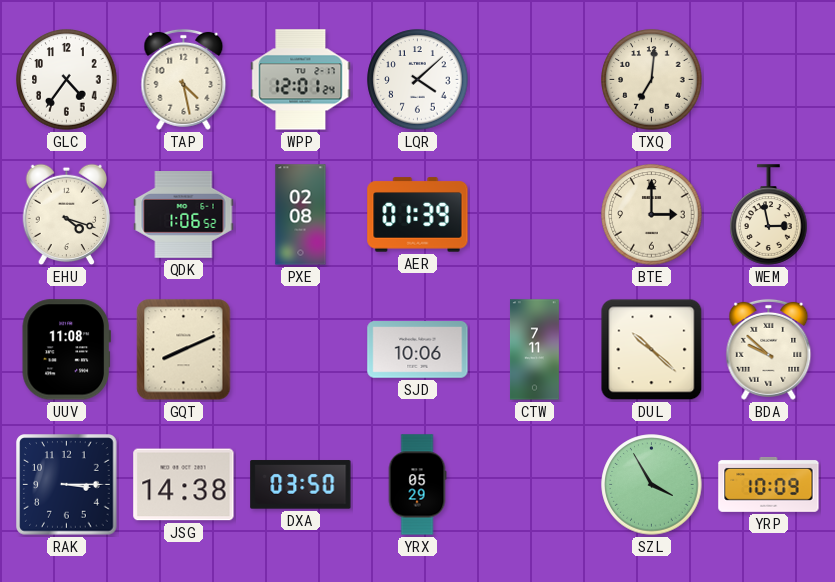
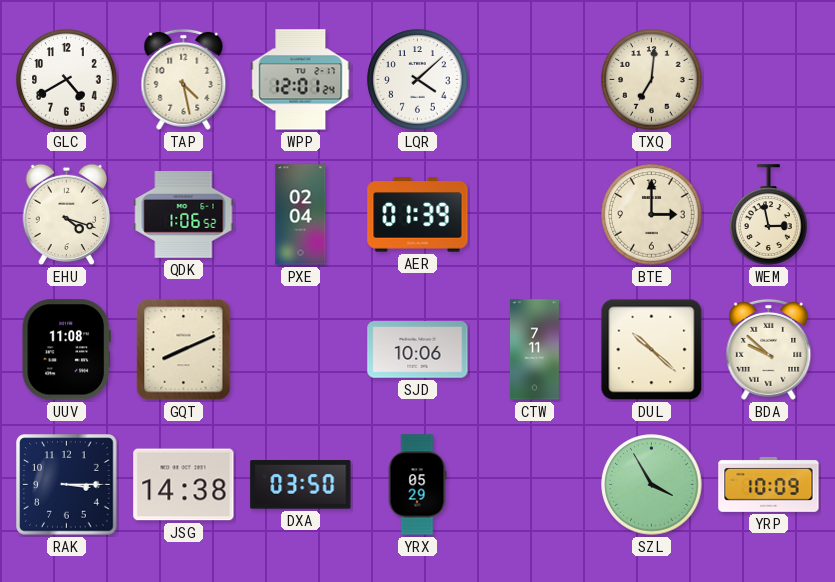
GLC: 4:36 -> 4:40
PXE: 02:08 -> 02:04
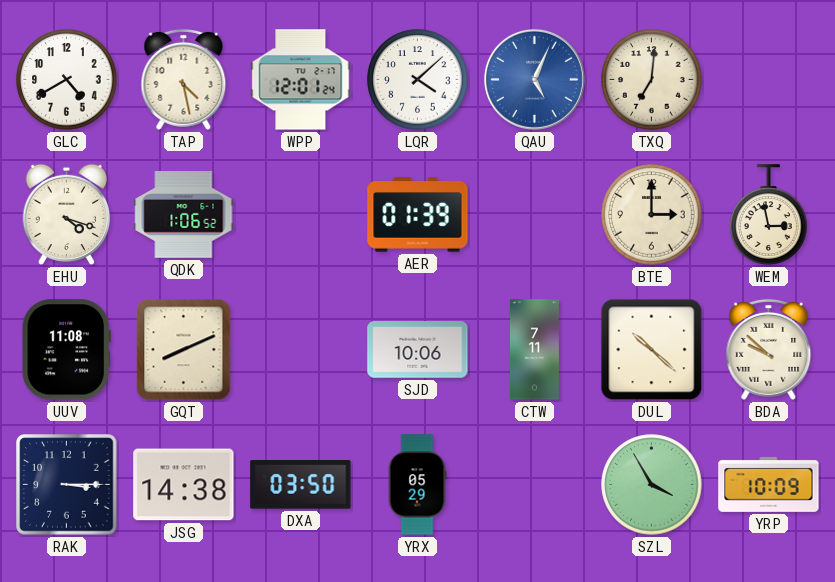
QAU: none -> 5:04
PXE: 02:04 -> none
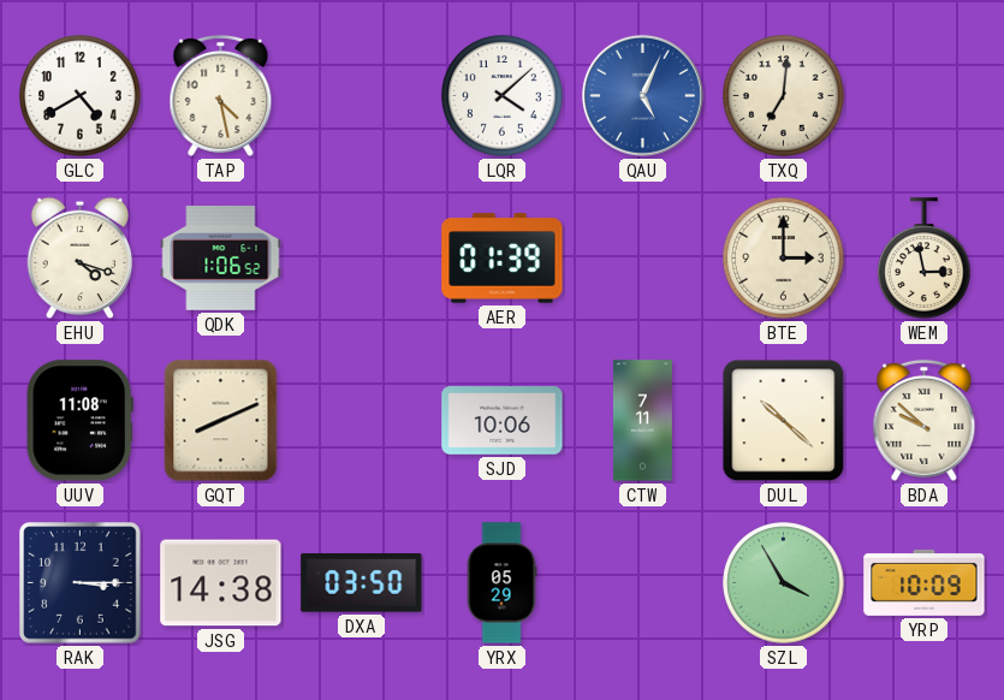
WPP: 12:01 -> none
